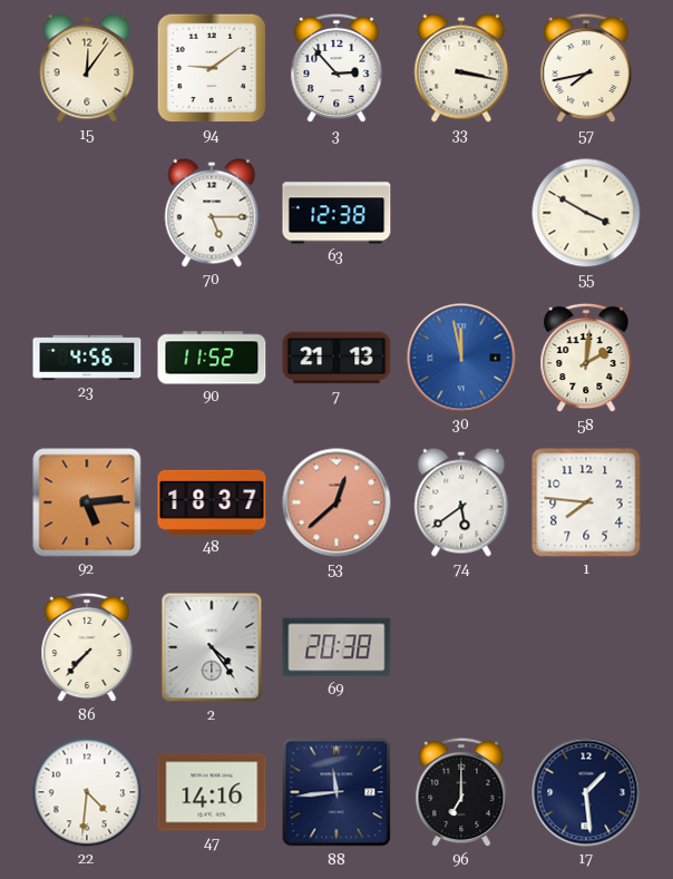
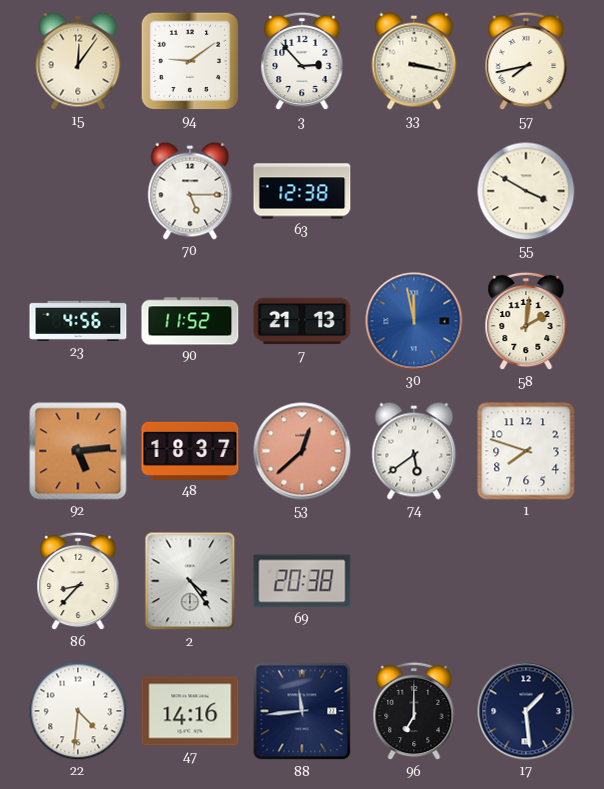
1: 7:46 -> 7:48
86: 7:37 -> 8:37
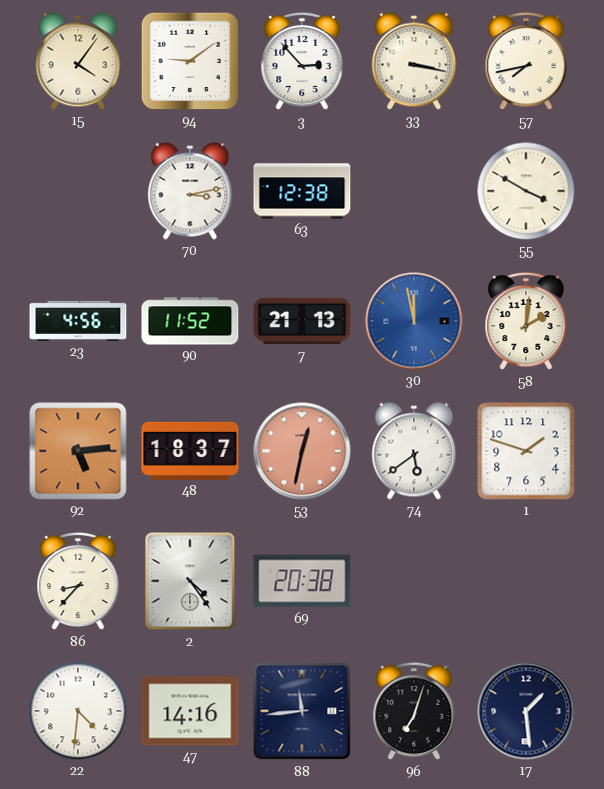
15: 12:06 -> 4:06
70: 5:15 -> 3:13
53: 12:38 -> 12:32
1: 7:48 -> 1:48
96: 7:00 -> 7:03
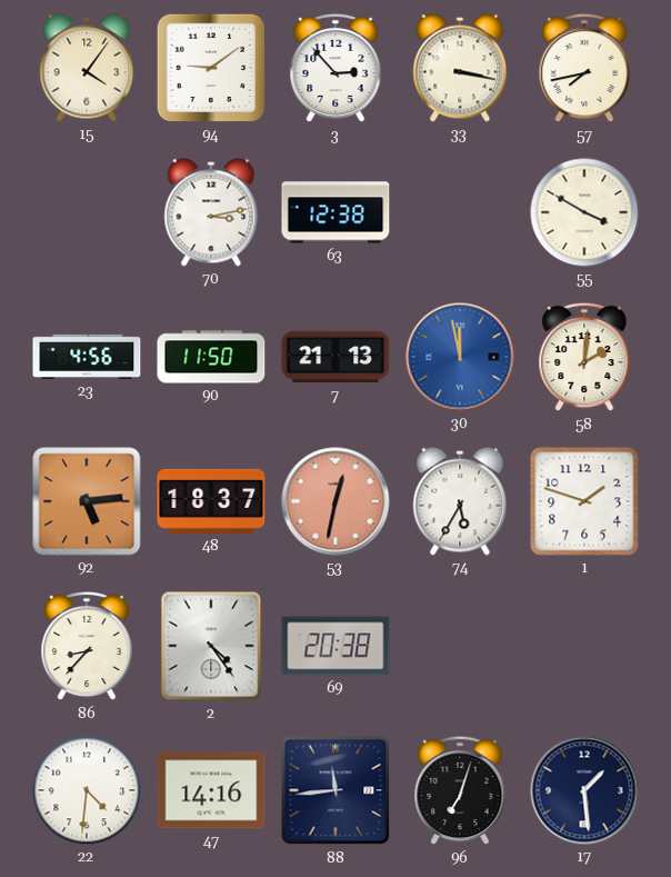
90: 11:52 -> 11:50
74: 5:39 -> 5:35
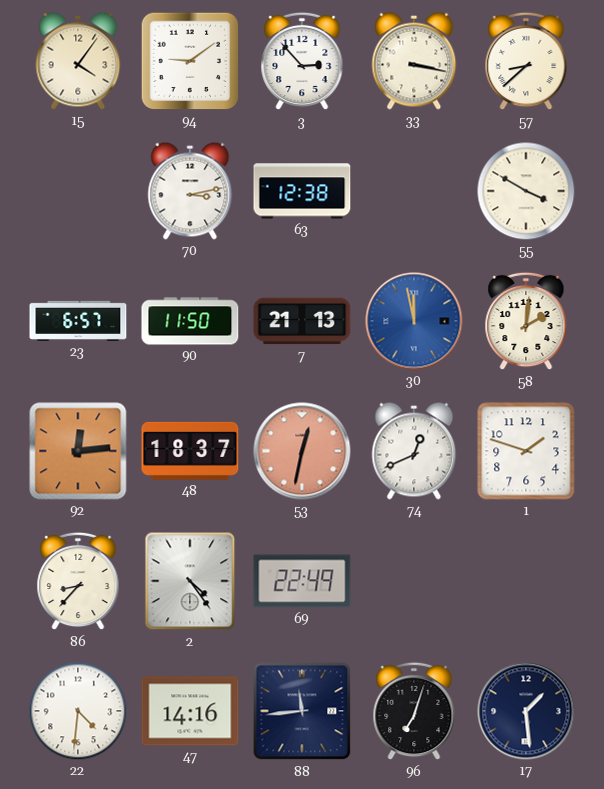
57: 7:43 -> 8:38
23: 4:56 -> 6:57
92: 5:14 -> 12:14
74: 5:35 -> 12:41
69: 20:38 -> 22:49
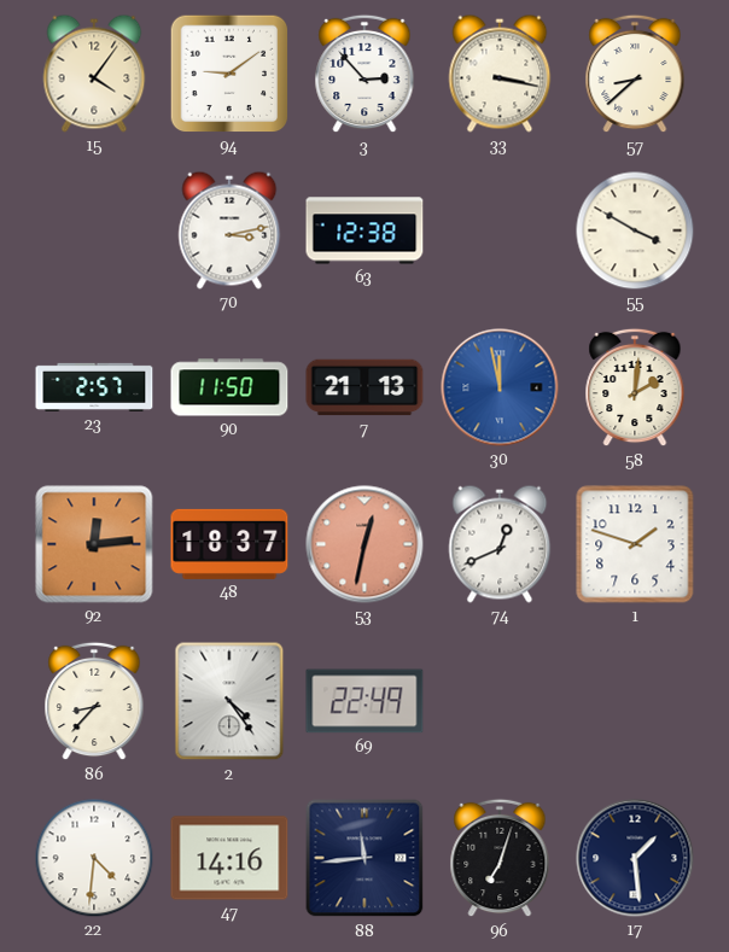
23: 6:57 -> 2:57
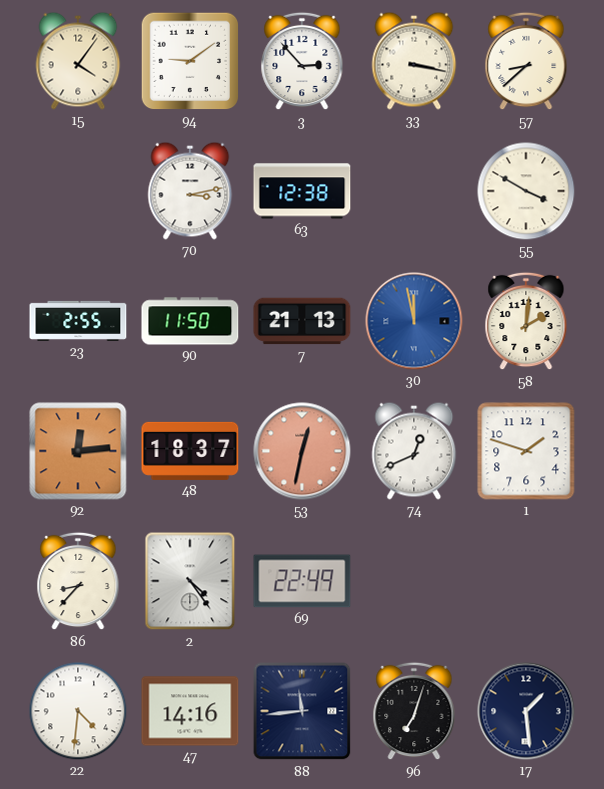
23: 2:57 -> 2:55
